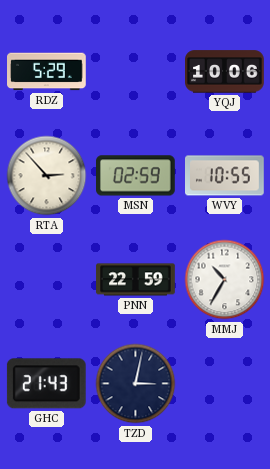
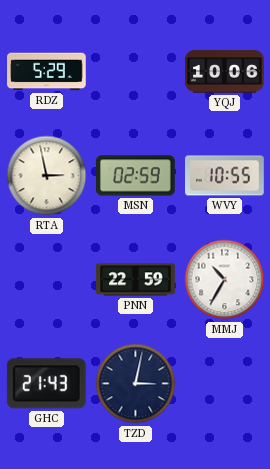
RTA: 2:53 -> 2:58
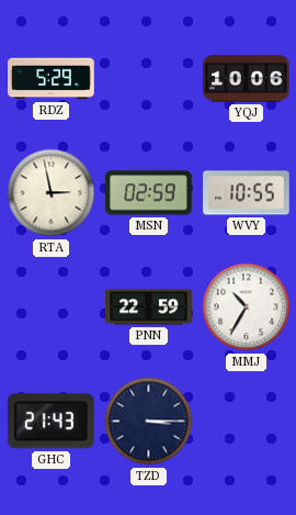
TZD: 3:02 -> 3:15
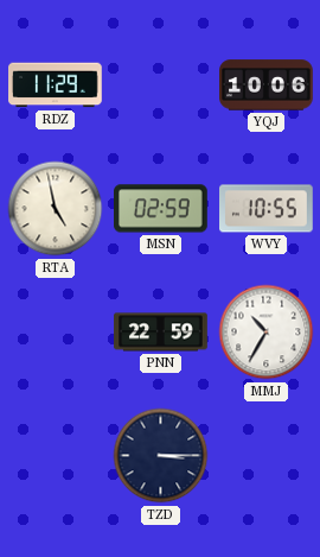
RDZ: 5:29 -> 11:29
RTA: 2:58 -> 4:58
GHC: 21:43 -> none
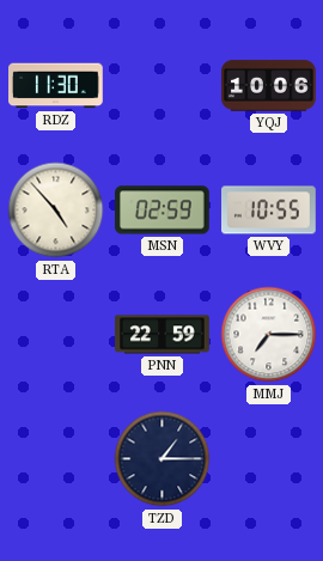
RDZ: 11:29 -> 11:30
RTA: 4:58 -> 4:53
MMJ: 10:35 -> 7:15
TZD: 3:15 -> 1:15
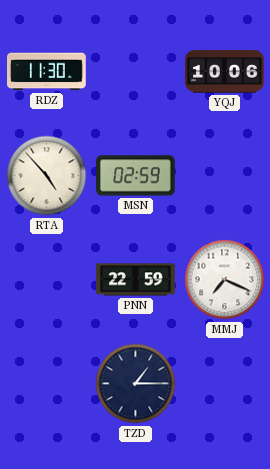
WVY: 10:55 -> none
MMJ: 7:15 -> 7:19
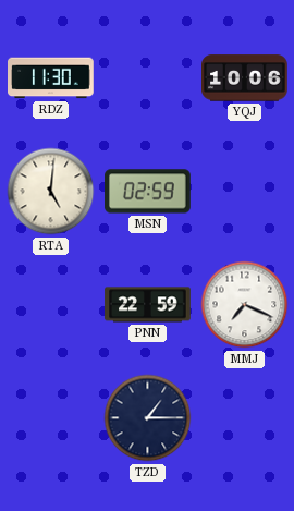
RTA: 4:53 -> 5:01
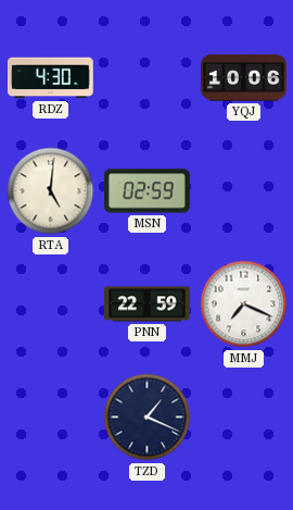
RDZ: 11:30 -> 4:30
TZD: 1:15 -> 1:19
